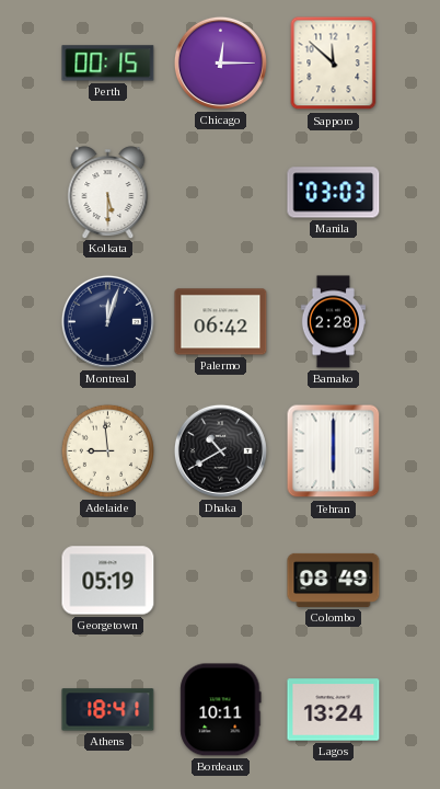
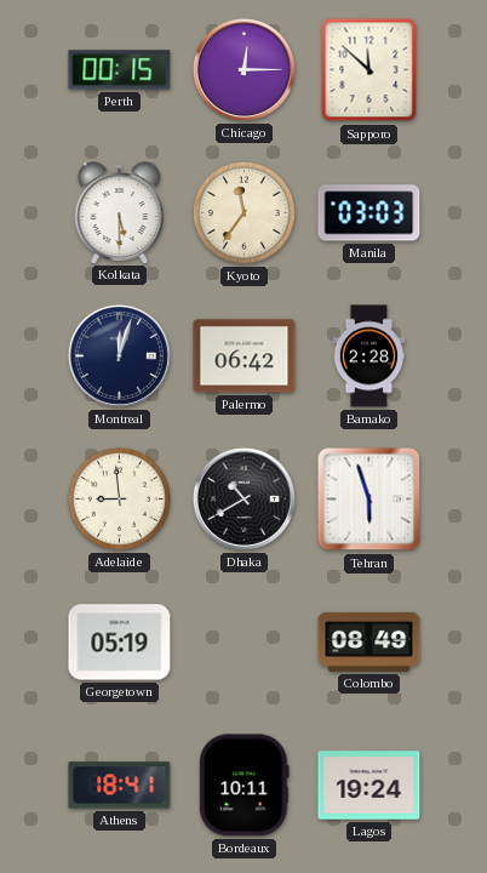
Kyoto: none -> 11:36
Tehran: 6:00 -> 5:57
Lagos: 13:24 -> 19:24
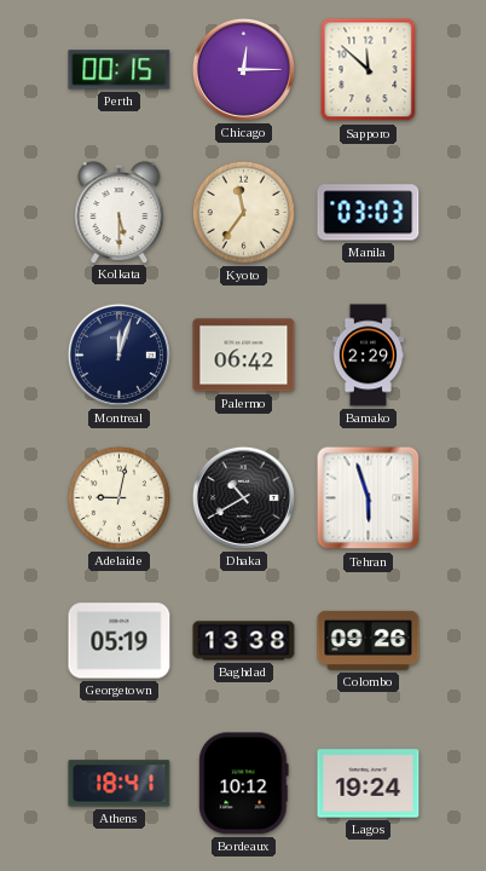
Bamako: 2:28 -> 2:29
Adelaide: 8:59 -> 9:02
Baghdad: none -> 13:38
Colombo: 08:49 -> 09:26
Bordeaux: 10:11 -> 10:12
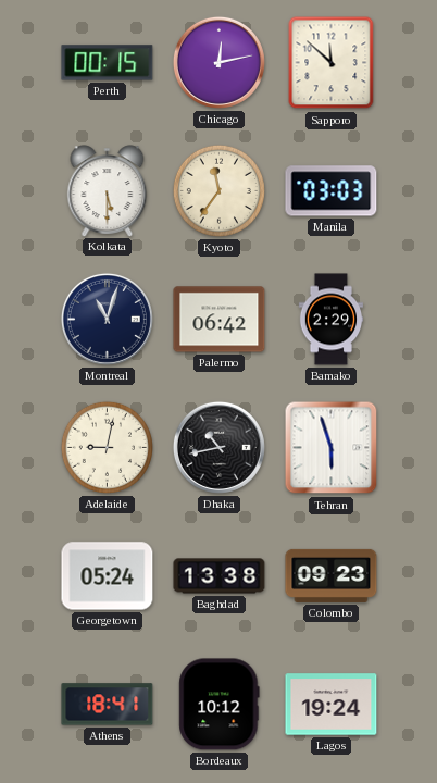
Chicago: 12:15 -> 12:13
Montreal: 12:03 -> 11:03
Dhaka: 10:40 -> 10:43
Georgetown: 05:19 -> 05:24
Colombo: 09:26 -> 09:23
